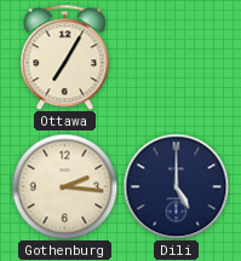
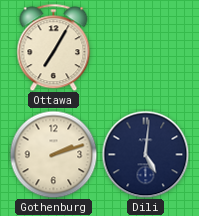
Gothenburg: 2:16 -> 2:12
Dili: 5:00 -> 5:01
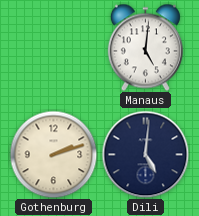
Ottawa: 7:05 -> none
Manaus: none -> 5:01
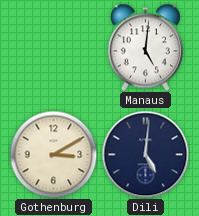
Gothenburg: 2:12 -> 3:10
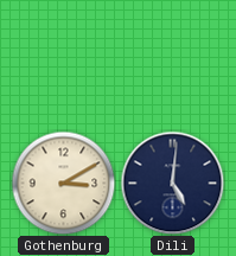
Manaus: 5:01 -> none
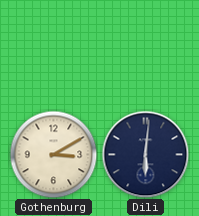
Dili: 5:01 -> 6:01
